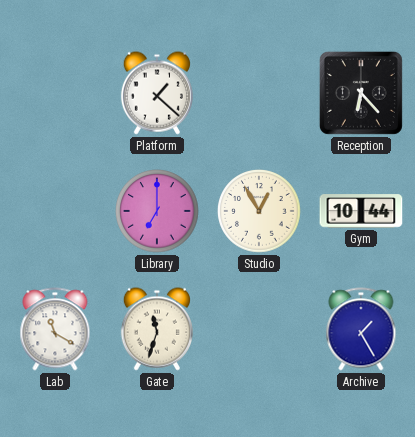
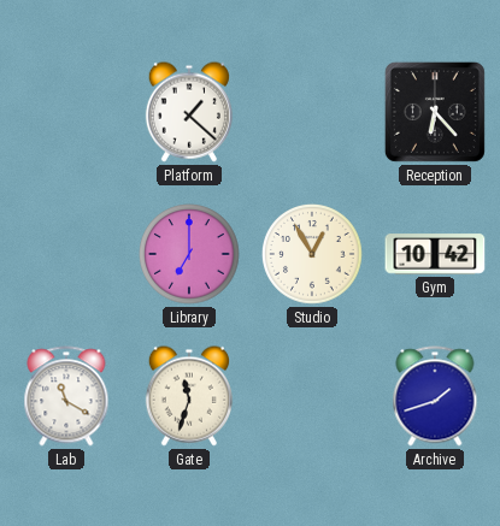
Gym: 10:44 -> 10:42
Archive: 1:25 -> 1:42
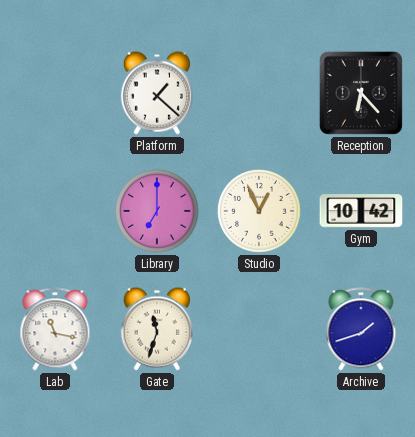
Studio: 12:55 -> 12:56
Lab: 11:20 -> 11:17
